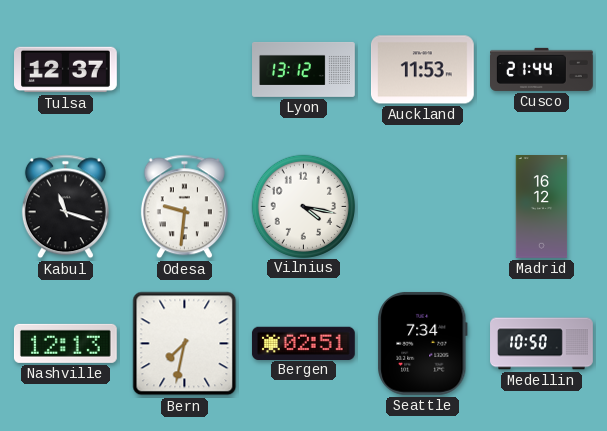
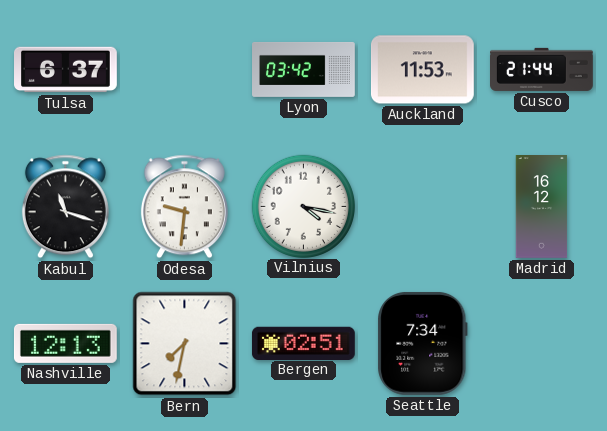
Tulsa: 12:37 -> 6:37
Lyon: 13:12 -> 03:42
Medellin: 10:50 -> none
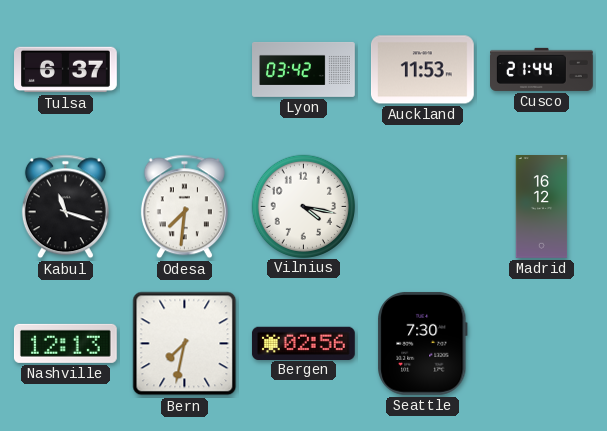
Odesa: 9:31 -> 7:31
Bergen: 02:51 -> 02:56
Seattle: 7:34 -> 7:30
